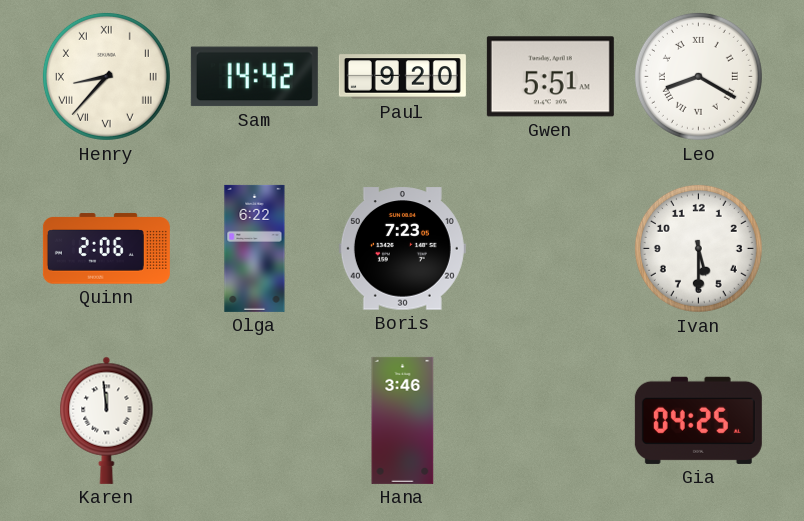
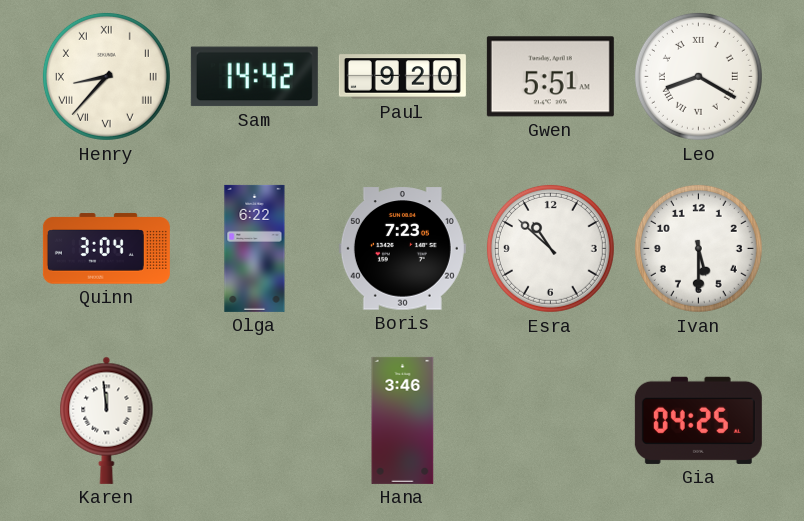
Quinn: 2:06 -> 3:04
Esra: none -> 10:52
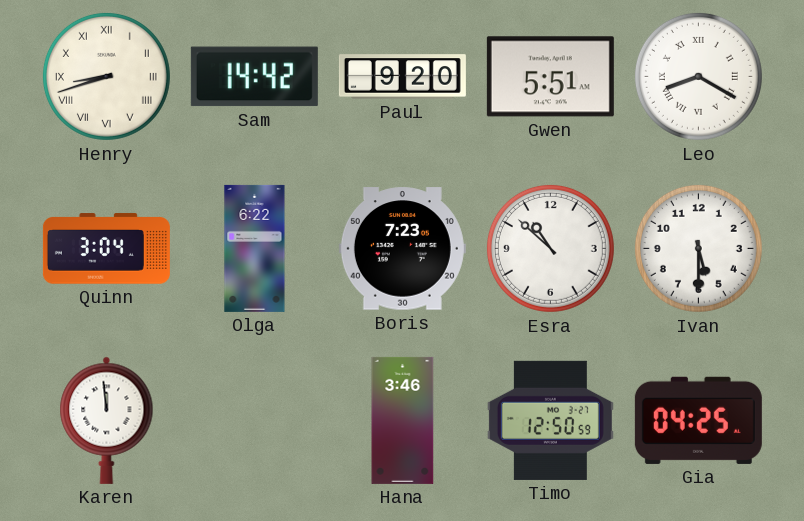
Henry: 8:37 -> 8:42
Timo: none -> 12:50
